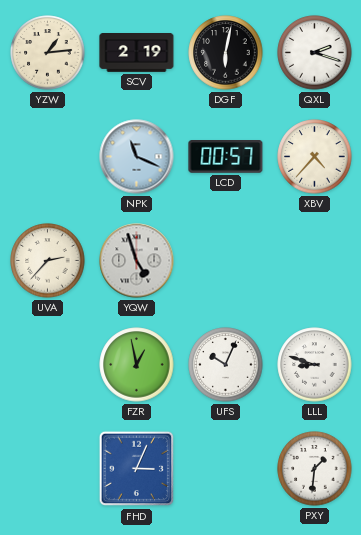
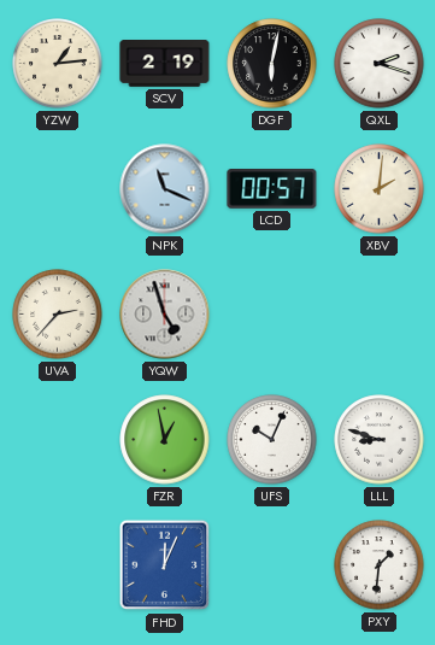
XBV: 4:37 -> 2:01
FHD: 3:04 -> 12:04
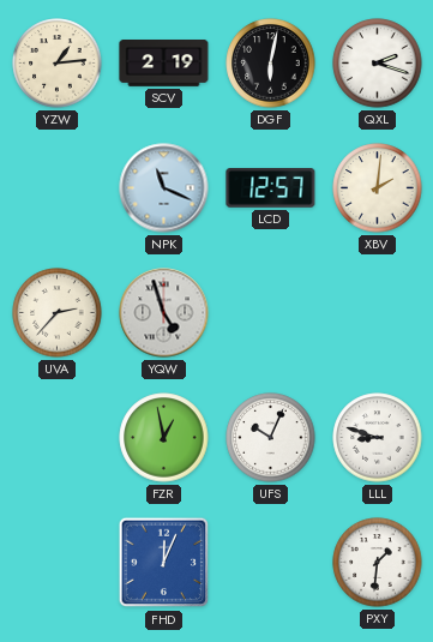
LCD: 00:57 -> 12:57
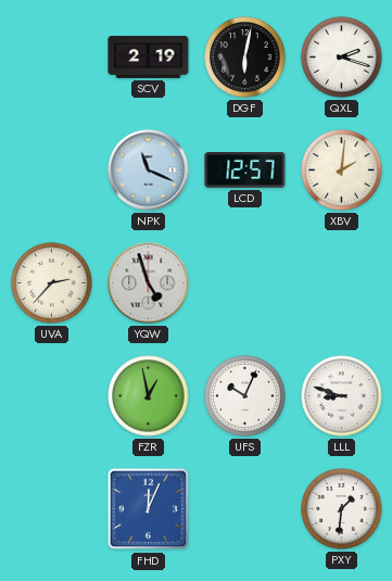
YZW: 1:14 -> none
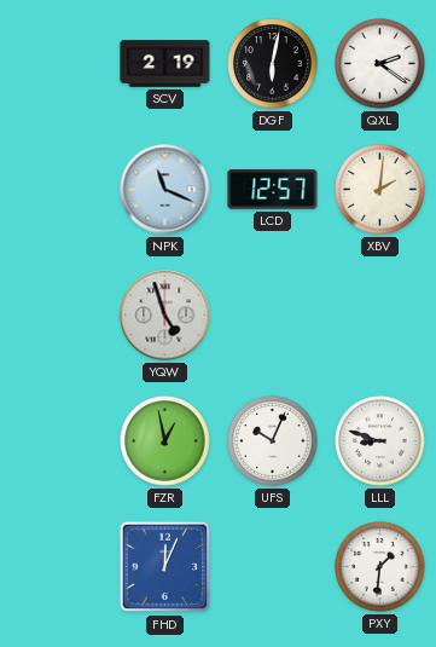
QXL: 2:18 -> 2:21
UVA: 2:37 -> none
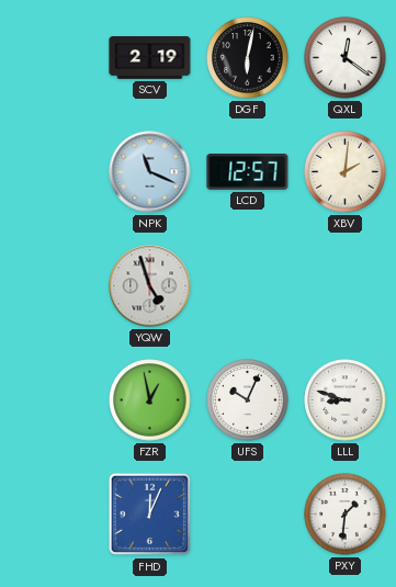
QXL: 2:21 -> 12:21
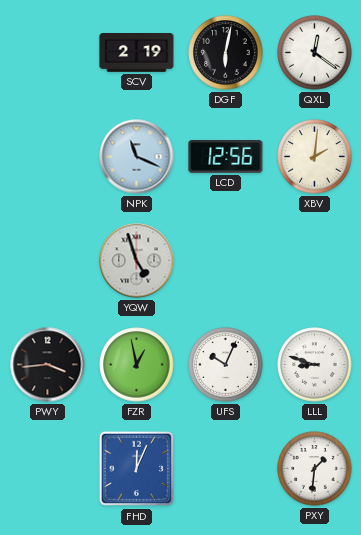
LCD: 12:57 -> 12:56
PWY: none -> 3:44
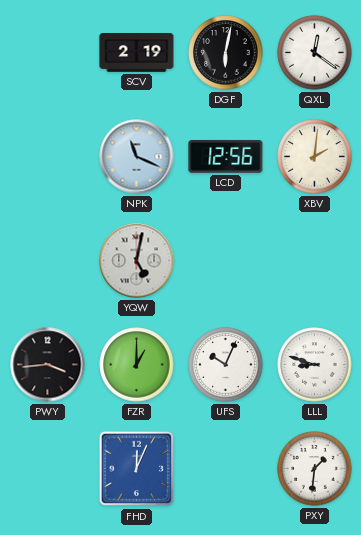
YQW: 4:57 -> 5:02
FZR: 12:58 -> 1:00
